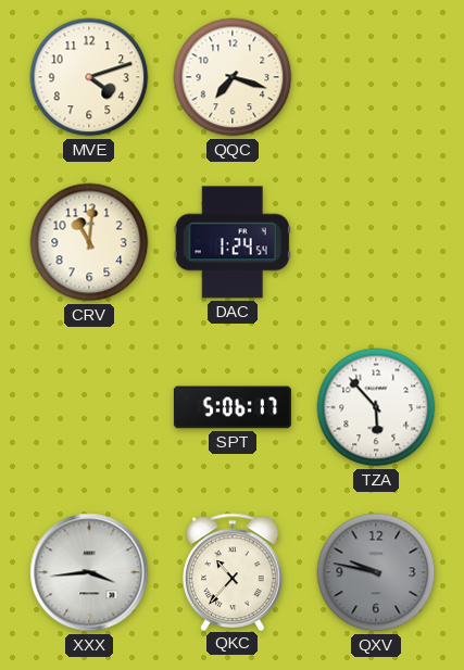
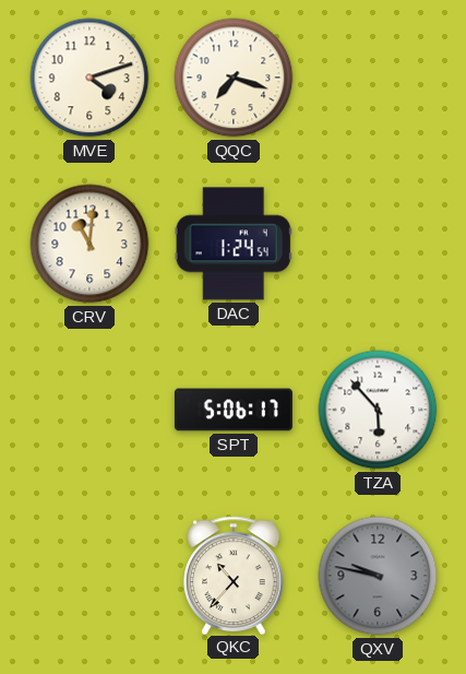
XXX: 3:44 -> none
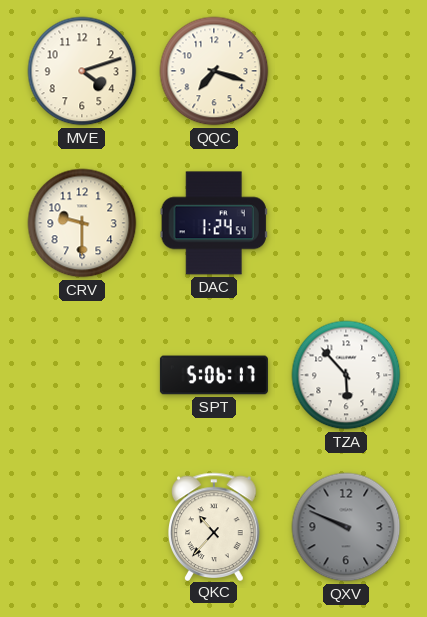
CRV: 11:01 -> 9:30
QXV: 9:47 -> 9:49
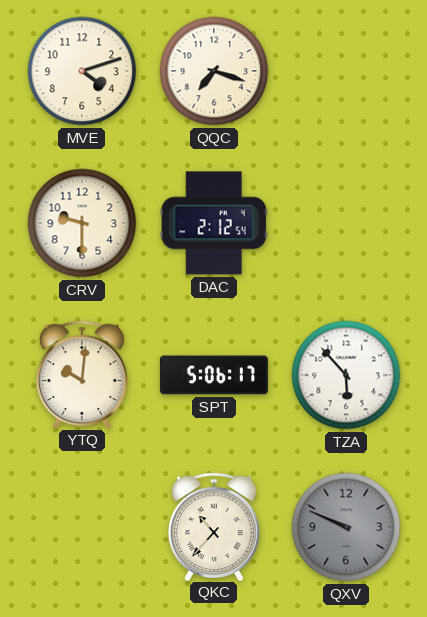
DAC: 1:24 -> 2:12
YTQ: none -> 10:01
